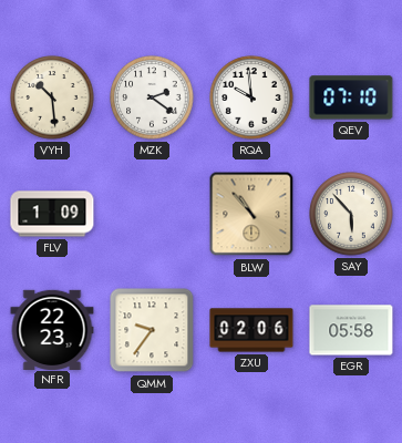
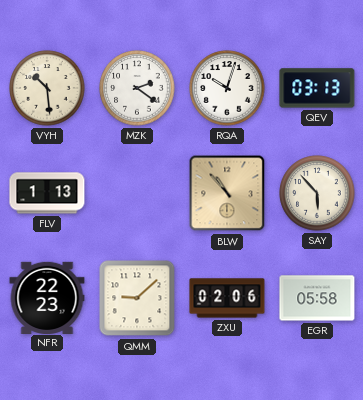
RQA: 9:59 -> 10:03
QEV: 07:10 -> 03:13
FLV: 1:09 -> 1:13
QMM: 9:36 -> 9:08
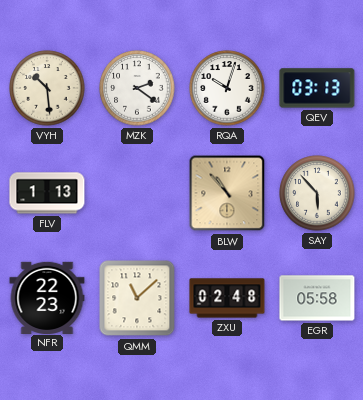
QMM: 9:08 -> 11:08
ZXU: 02:06 -> 02:48
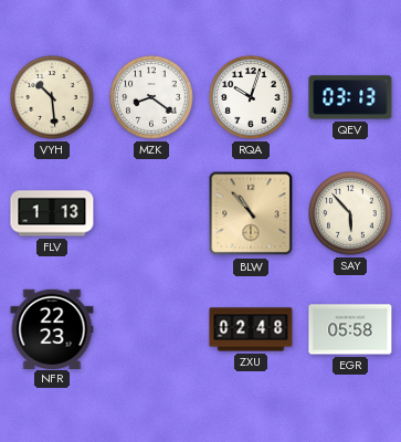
MZK: 2:21 -> 8:21
QMM: 11:08 -> none
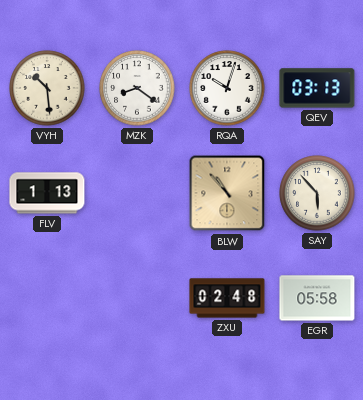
NFR: 22:23 -> none
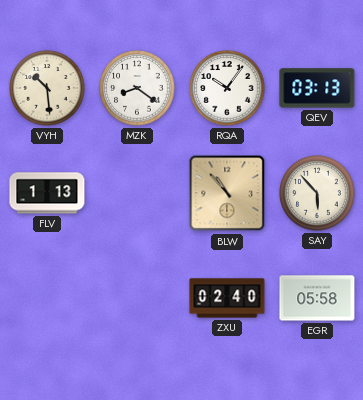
RQA: 10:03 -> 10:06
ZXU: 02:48 -> 02:40
